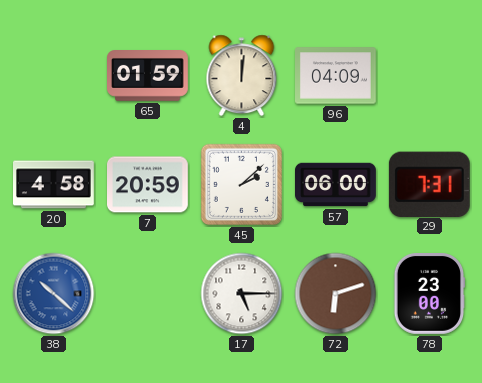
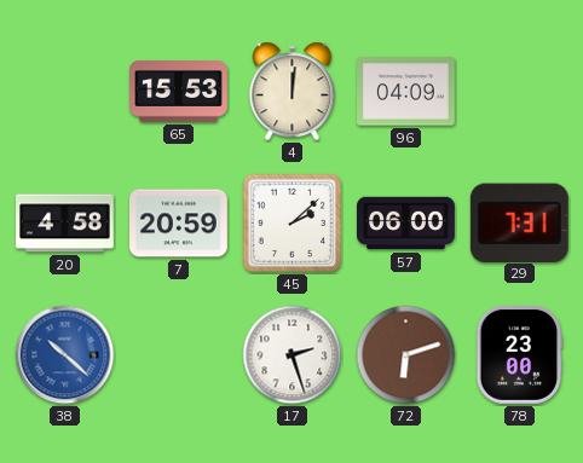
65: 01:59 -> 15:53
17: 5:15 -> 2:27
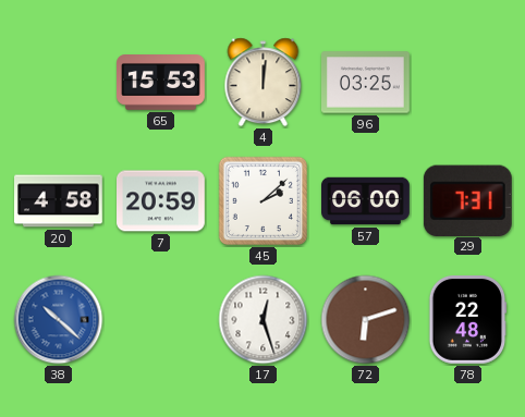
96: 04:09 -> 03:25
17: 2:27 -> 12:27
78: 23:00 -> 22:48
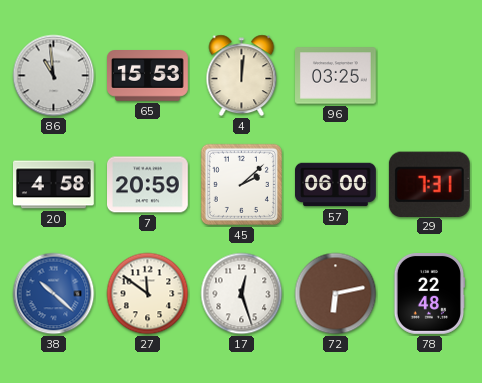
86: none -> 10:59
27: none -> 11:51
72: 6:12 -> 6:13
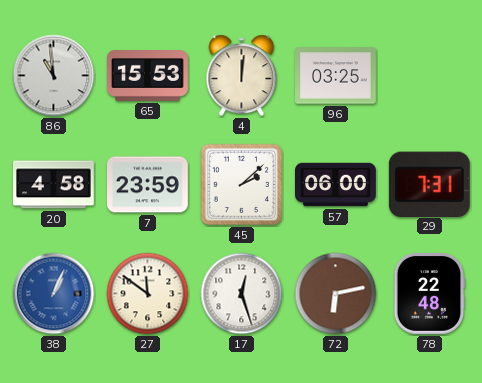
7: 20:59 -> 23:59
38: 10:22 -> 1:04
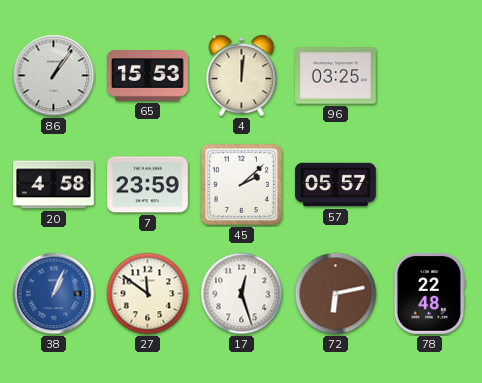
86: 10:59 -> 1:06
57: 06:00 -> 05:57
29: 7:31 -> none
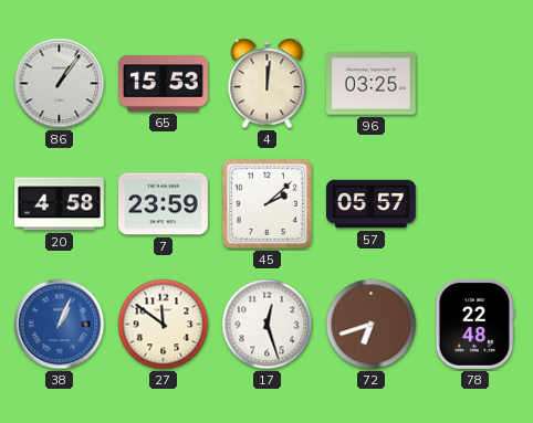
72: 6:13 -> 6:42
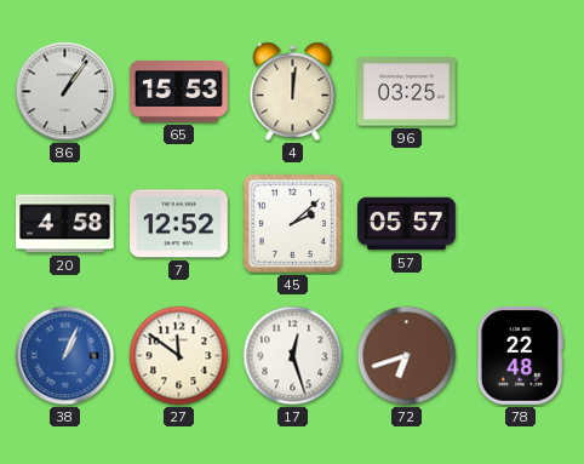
7: 23:59 -> 12:52
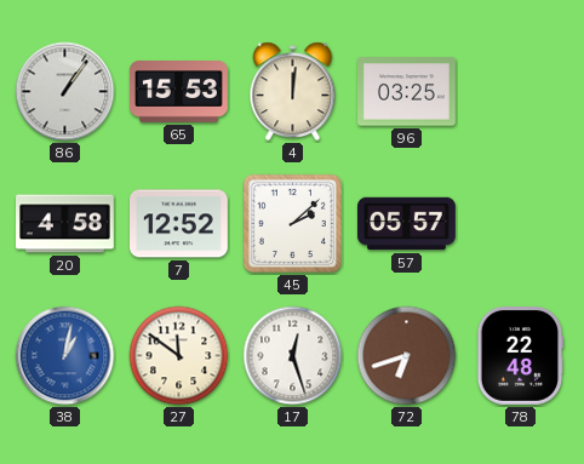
38: 1:04 -> 1:02
